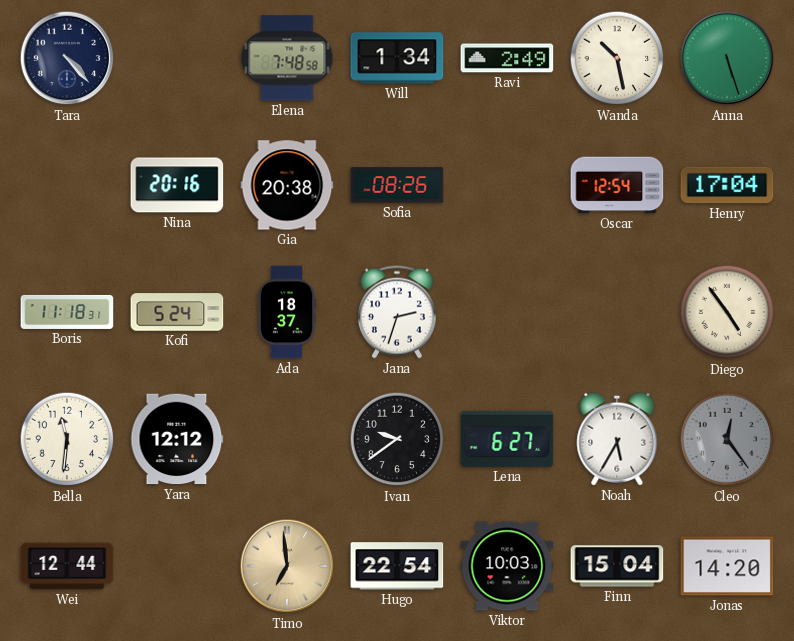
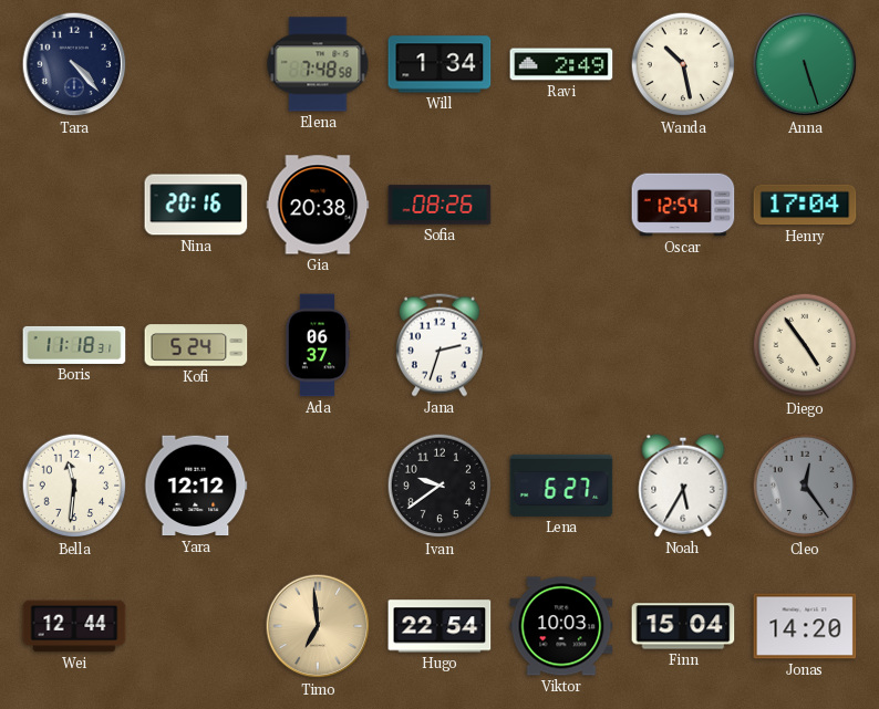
Ada: 18:37 -> 06:37
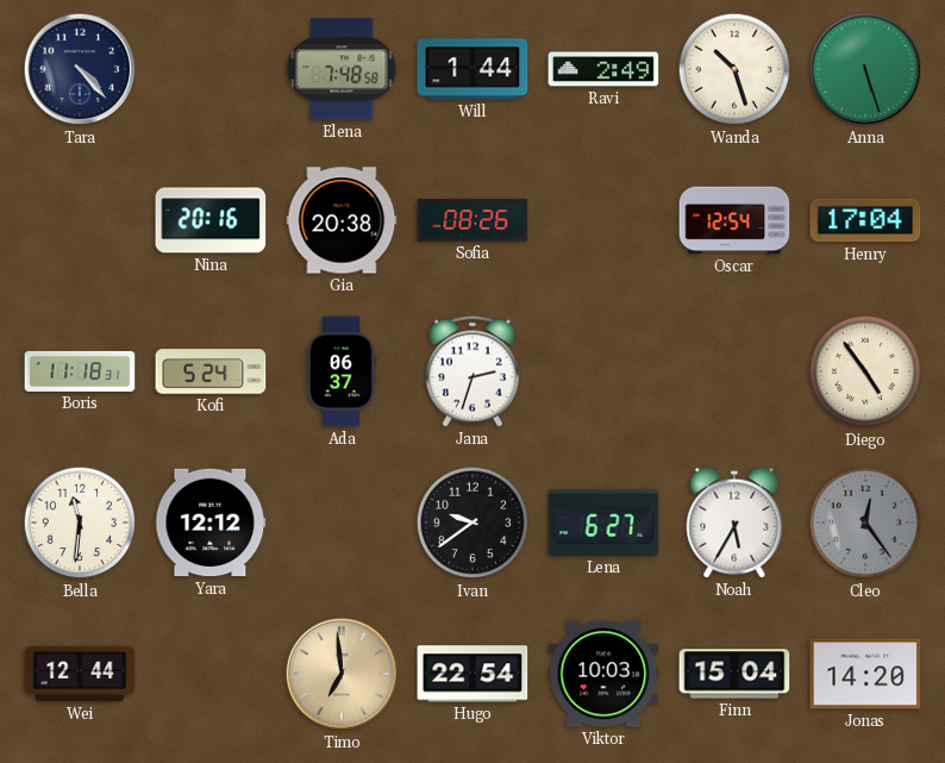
Will: 1:34 -> 1:44
Wanda: 10:28 -> 10:27
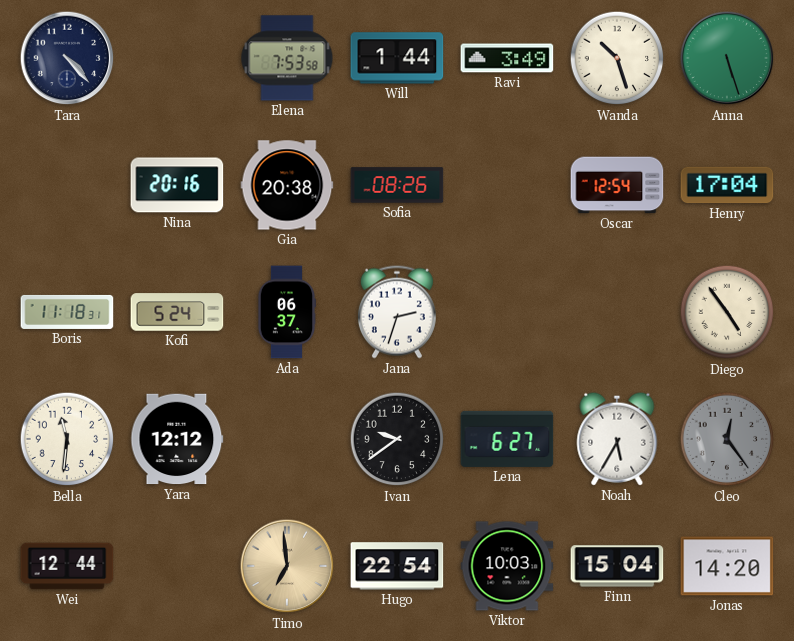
Elena: 7:48 -> 7:53
Ravi: 2:49 -> 3:49
